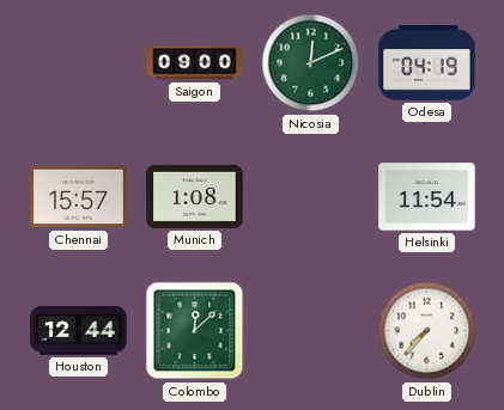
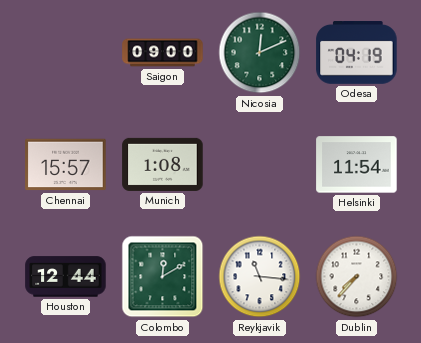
Colombo: 12:08 -> 12:10
Reykjavik: none -> 11:16
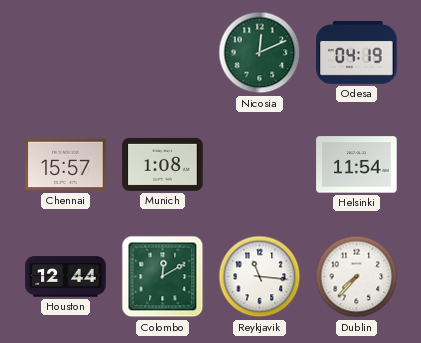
Saigon: 09:00 -> none
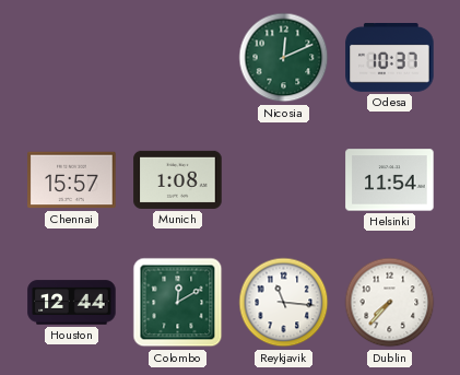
Odesa: 04:19 -> 10:37
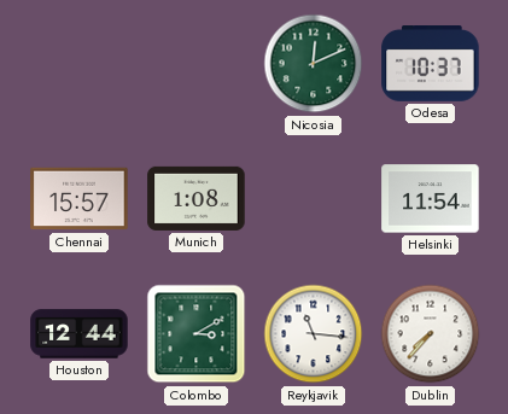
Colombo: 12:10 -> 3:10
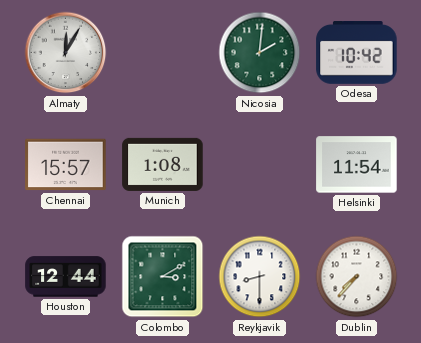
Almaty: none -> 12:05
Nicosia: 12:11 -> 2:01
Odesa: 10:37 -> 10:42
Reykjavik: 11:16 -> 8:30
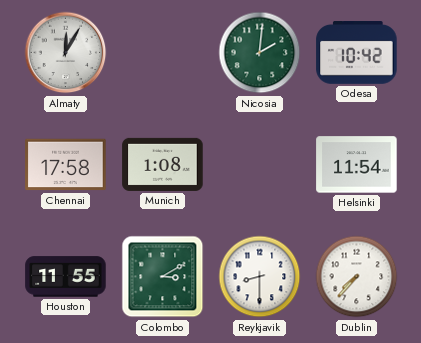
Chennai: 15:57 -> 17:58
Houston: 12:44 -> 11:55
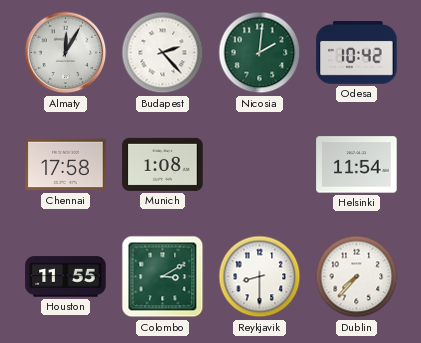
Budapest: none -> 2:23
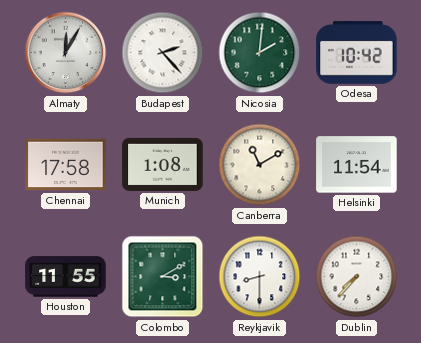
Canberra: none -> 11:10
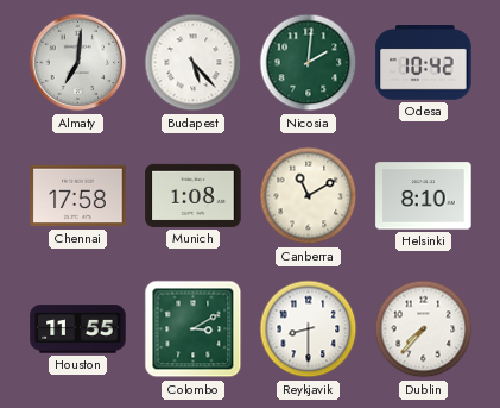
Almaty: 12:05 -> 7:01
Budapest: 2:23 -> 5:23
Helsinki: 11:54 -> 8:10
